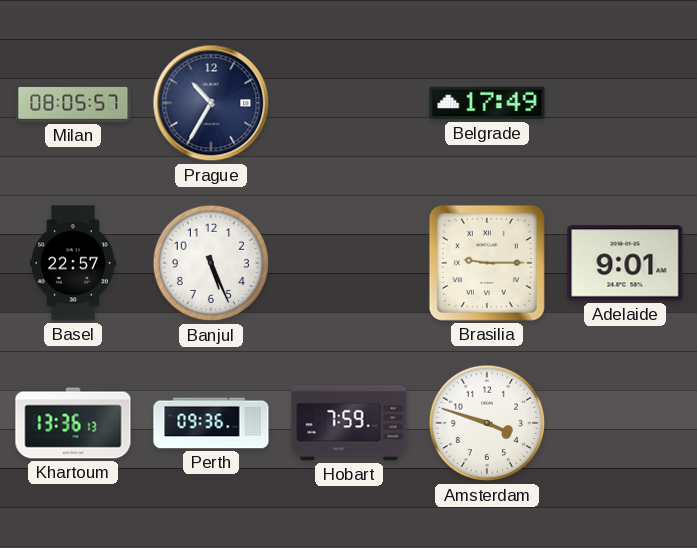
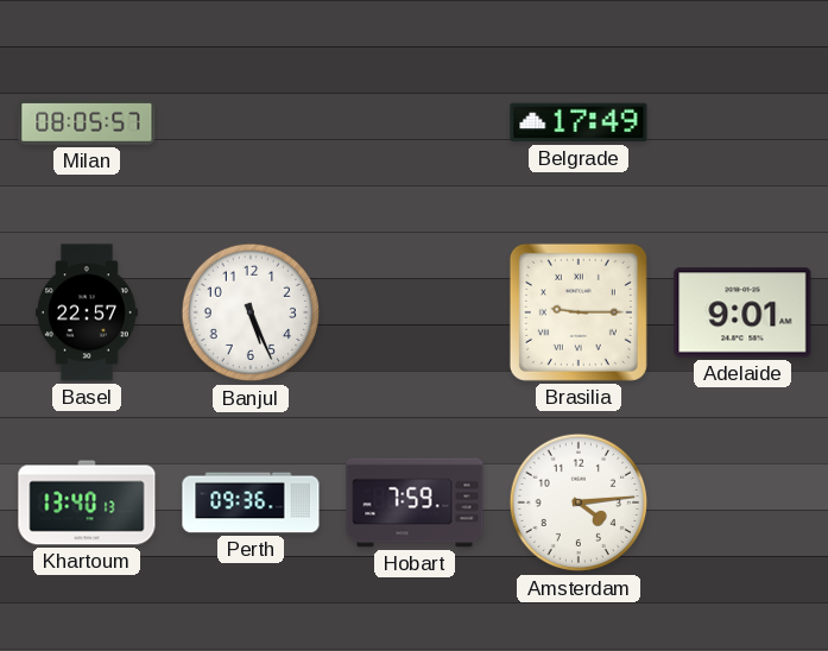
Prague: 10:35 -> none
Khartoum: 13:36 -> 13:40
Amsterdam: 3:48 -> 4:14
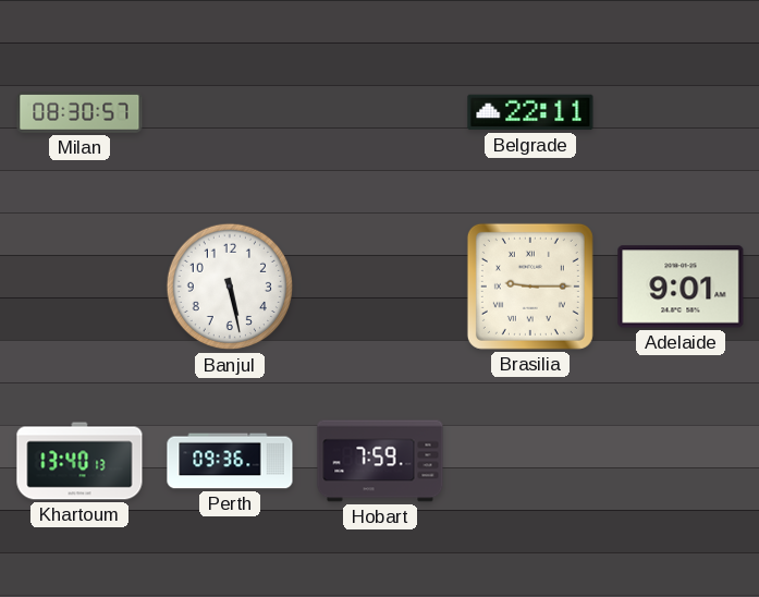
Milan: 08:05 -> 08:30
Belgrade: 17:49 -> 22:11
Basel: 22:57 -> none
Banjul: 5:26 -> 5:28
Amsterdam: 4:14 -> none
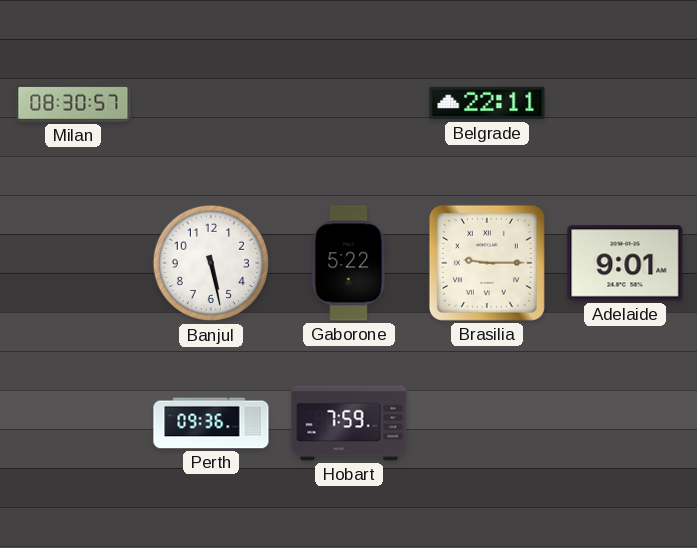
Gaborone: none -> 5:22
Khartoum: 13:40 -> none
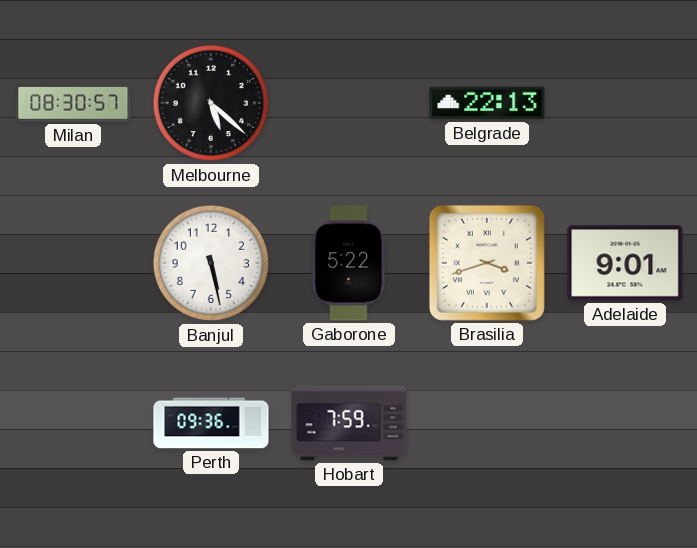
Melbourne: none -> 5:22
Belgrade: 22:11 -> 22:13
Brasilia: 9:15 -> 3:42
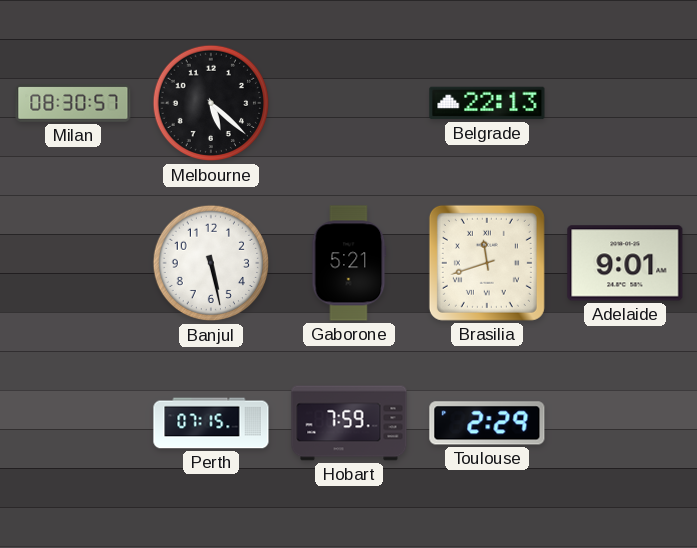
Gaborone: 5:22 -> 5:21
Brasilia: 3:42 -> 11:42
Perth: 09:36 -> 07:15
Toulouse: none -> 2:29
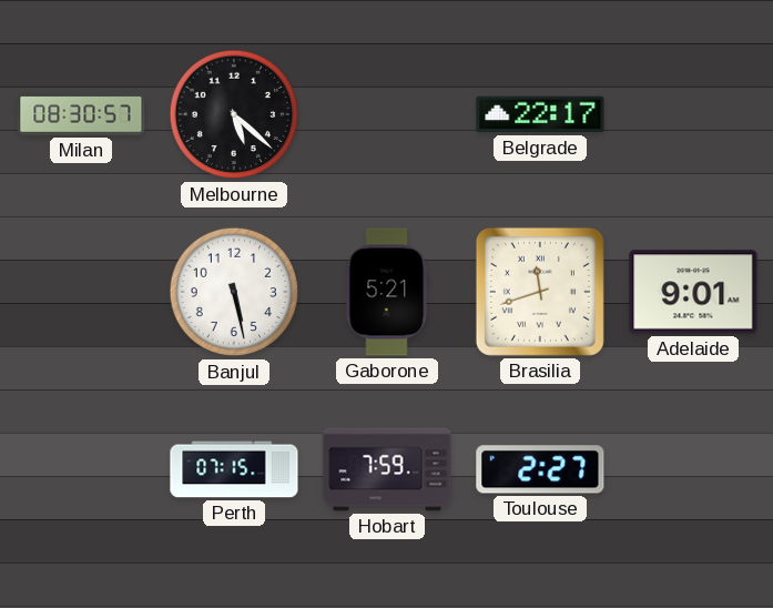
Belgrade: 22:13 -> 22:17
Toulouse: 2:29 -> 2:27
